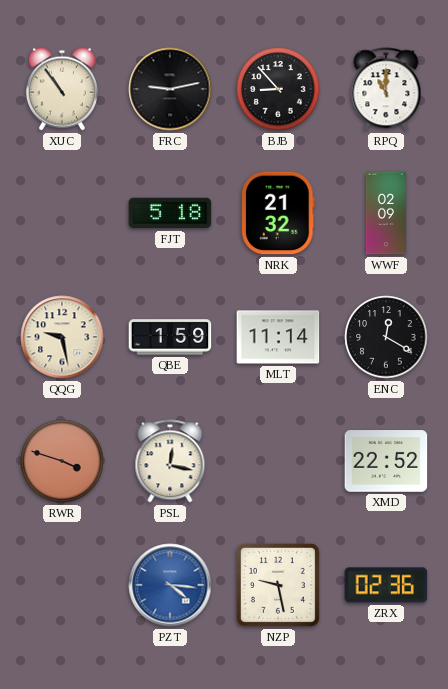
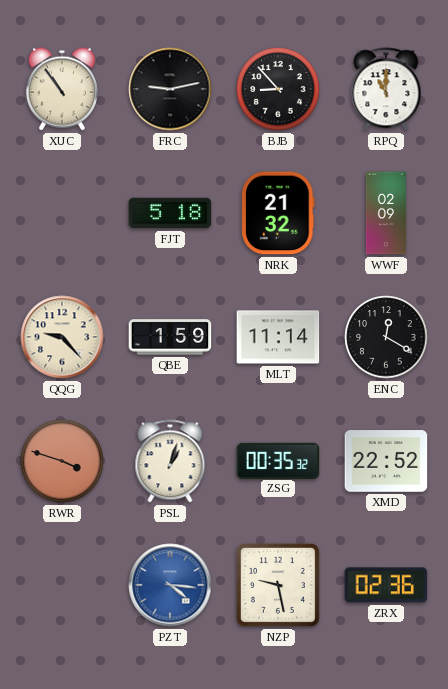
QQG: 9:28 -> 9:23
PSL: 12:17 -> 1:03
ZSG: none -> 00:35
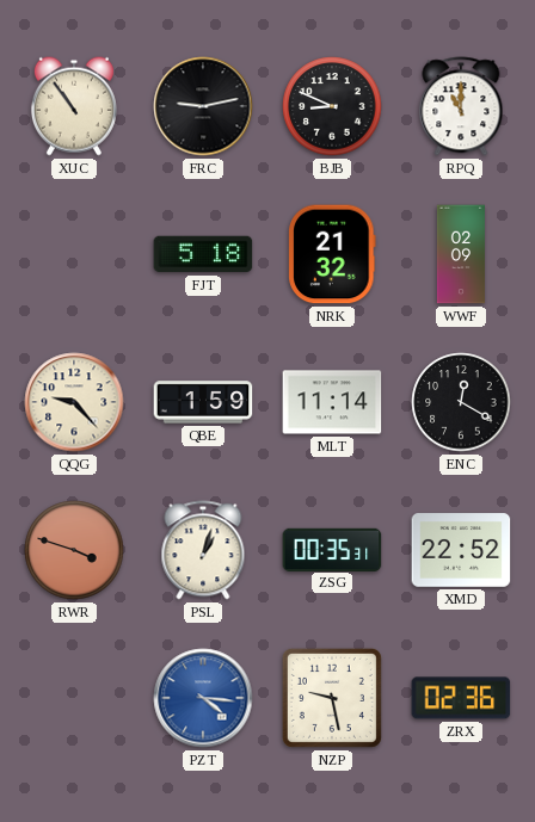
BJB: 8:53 -> 8:49
ZSG: 00:35:32 -> 00:35:31
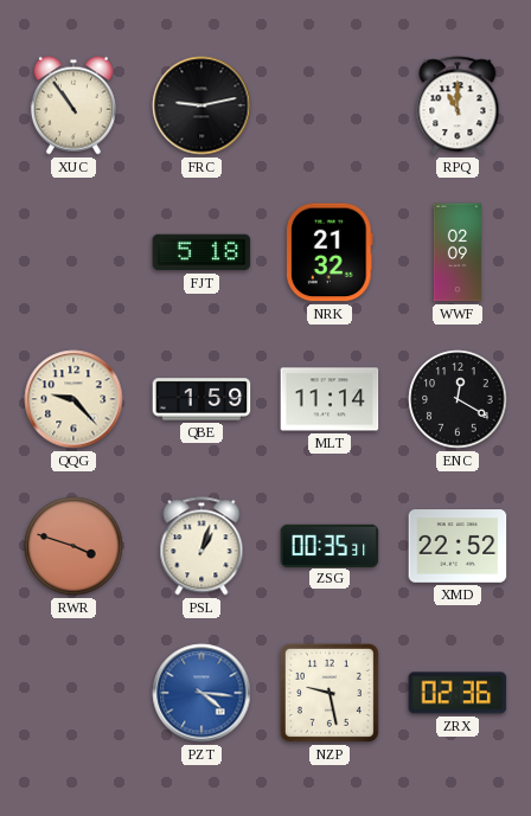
BJB: 8:49 -> none
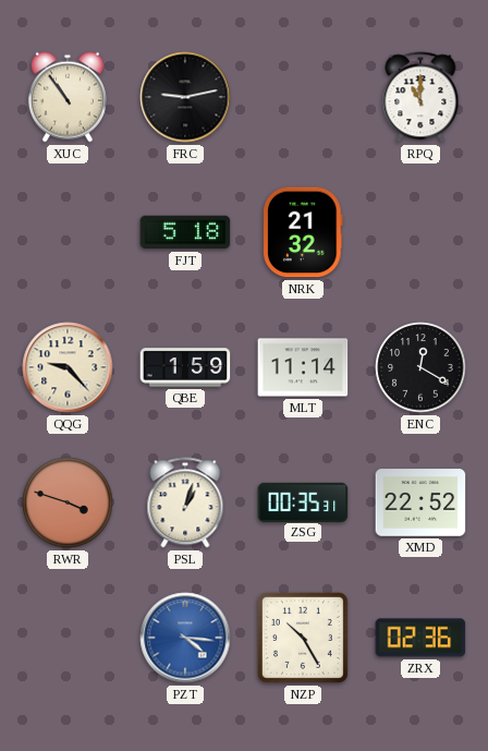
WWF: 02:09 -> none
NZP: 9:28 -> 10:25
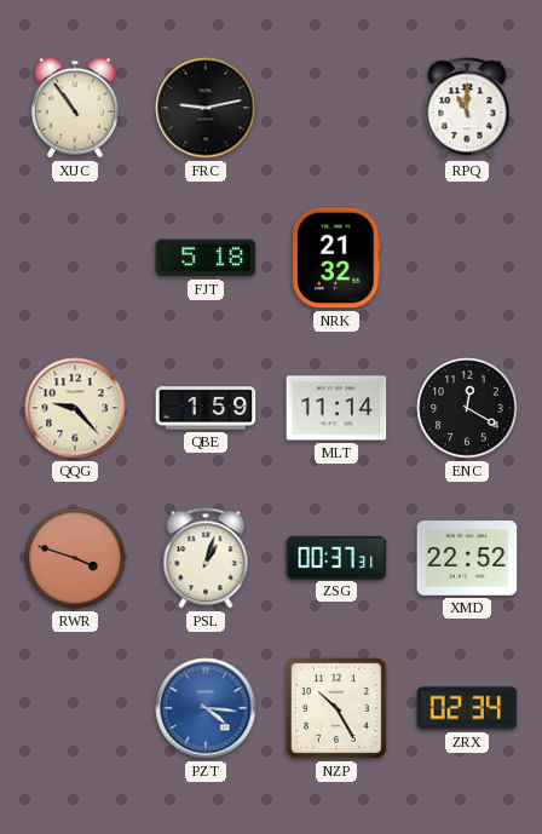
ZSG: 00:35 -> 00:37
ZRX: 02:36 -> 02:34
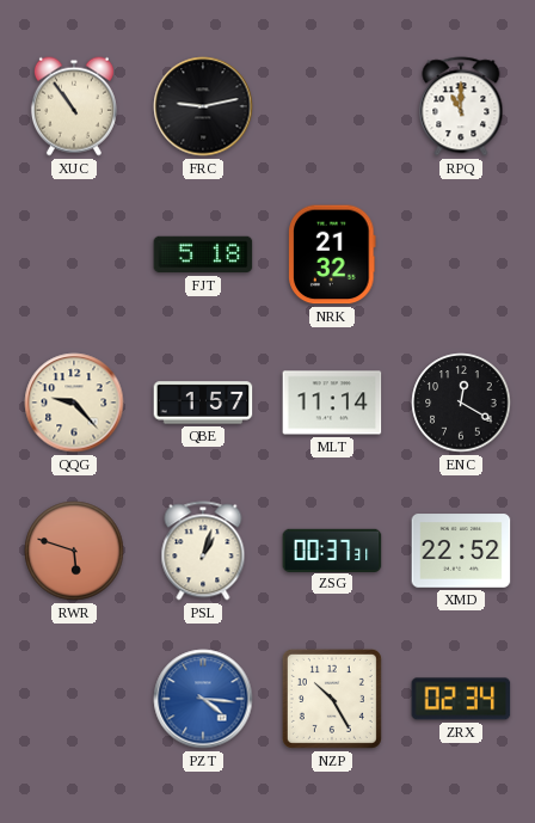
QBE: 1:59 -> 1:57
RWR: 3:48 -> 5:48
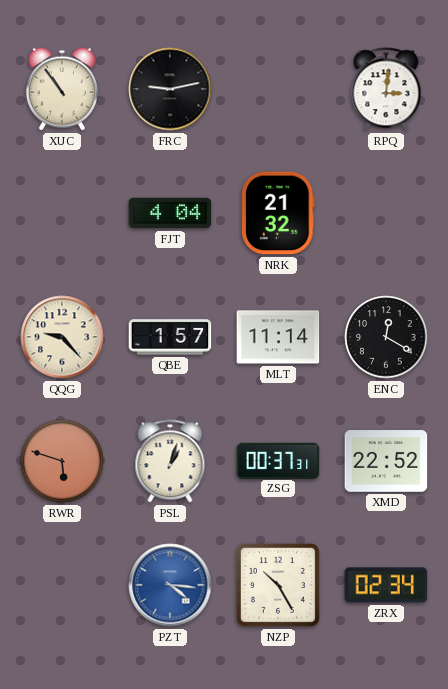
RPQ: 11:00 -> 3:01
FJT: 5:18 -> 4:04
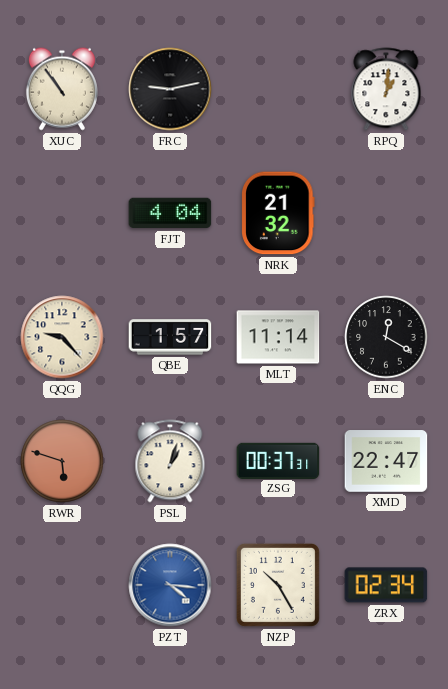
RPQ: 3:01 -> 1:01
XMD: 22:52 -> 22:47
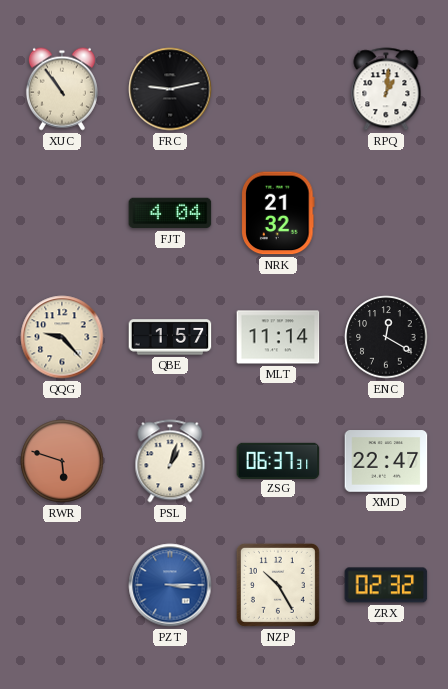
ZSG: 00:37 -> 06:37
PZT: 4:16 -> 3:15
ZRX: 02:34 -> 02:32
